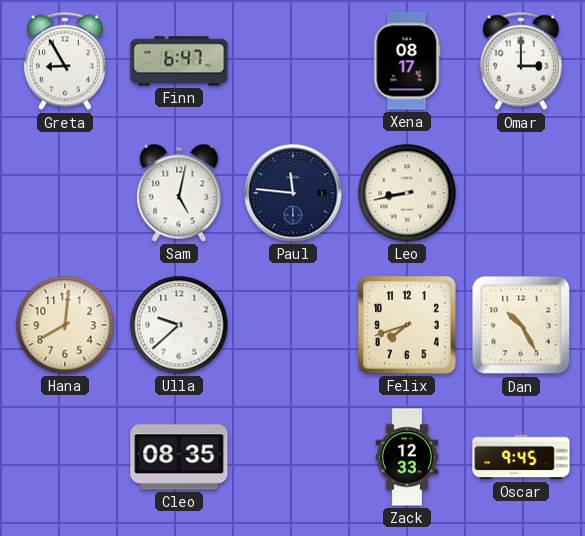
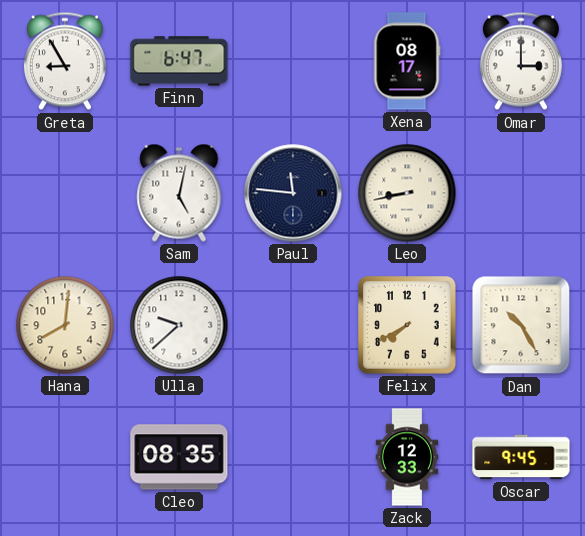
Felix: 7:42 -> 7:40
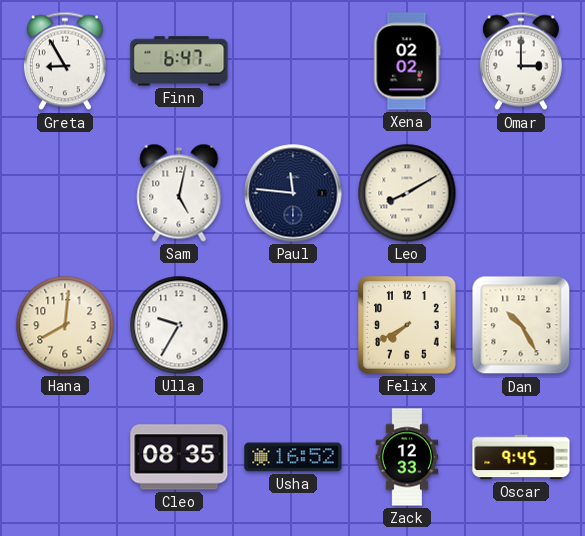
Xena: 08:17 -> 02:02
Leo: 8:43 -> 8:10
Ulla: 9:38 -> 9:35
Usha: none -> 16:52
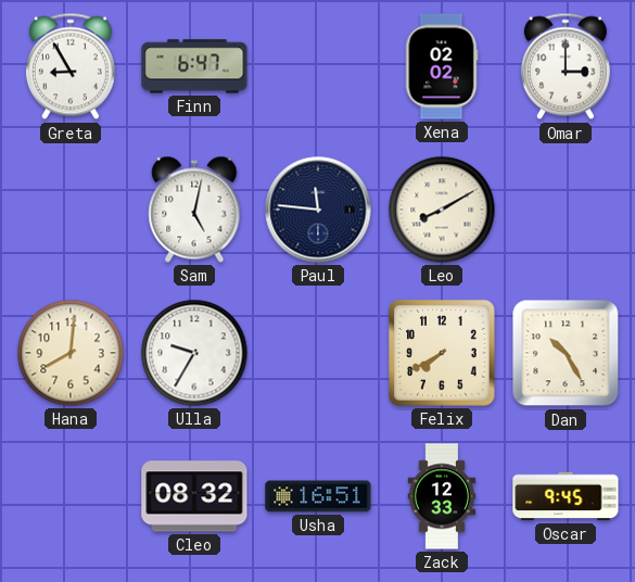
Cleo: 08:35 -> 08:32
Usha: 16:52 -> 16:51
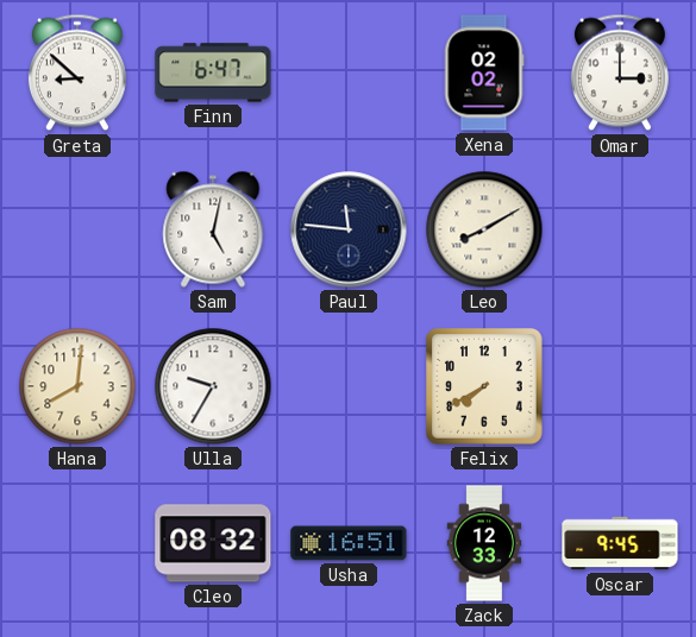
Greta: 8:55 -> 8:52
Dan: 10:25 -> none
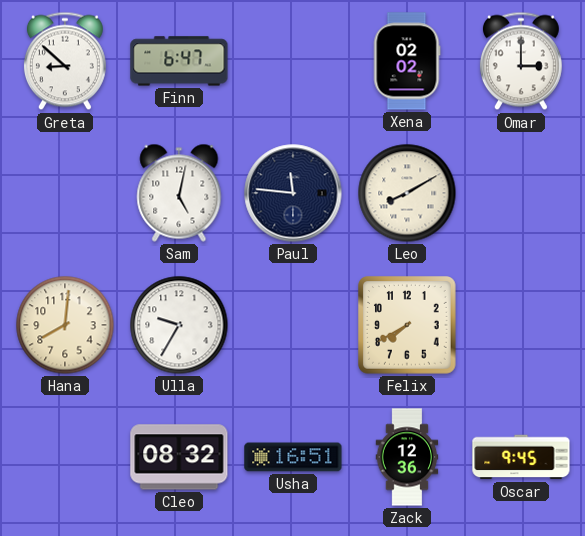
Zack: 12:33 -> 12:36
